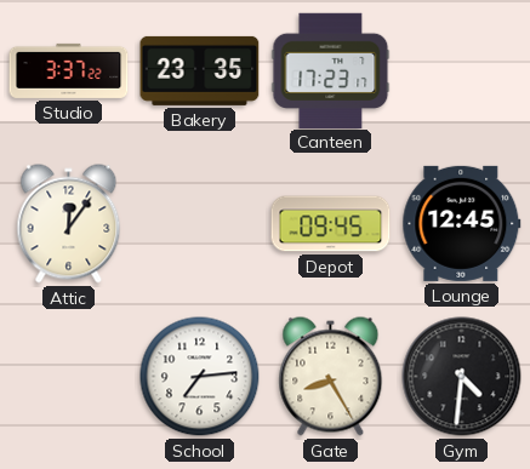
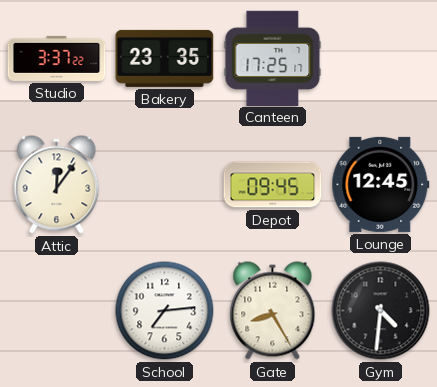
Canteen: 17:23 -> 17:25
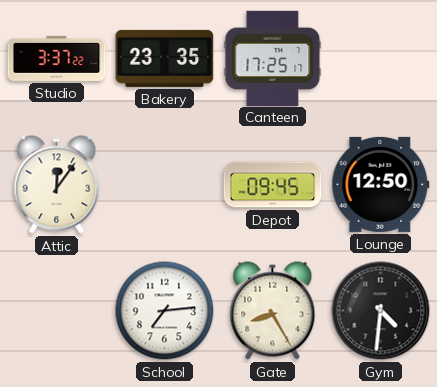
Lounge: 12:45 -> 12:50
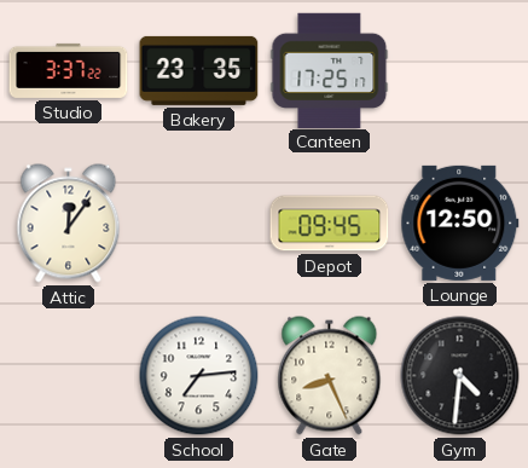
Gate: 8:25 -> 8:26
